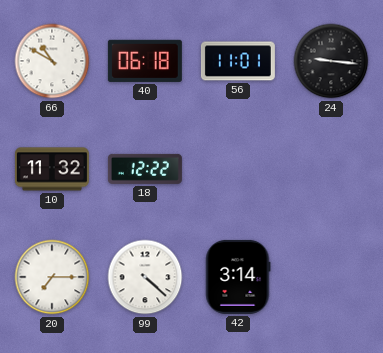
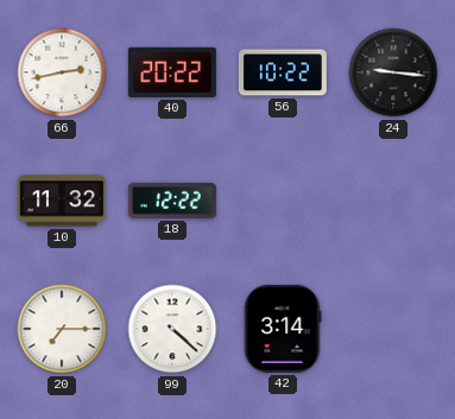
66: 10:50 -> 2:43
40: 06:18 -> 20:22
56: 11:01 -> 10:22
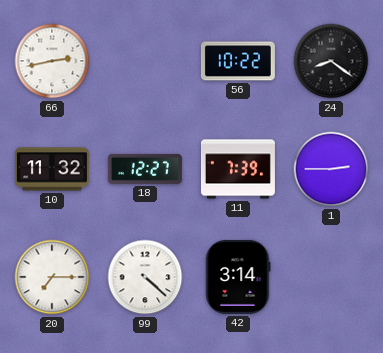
40: 20:22 -> none
24: 9:16 -> 8:21
18: 12:22 -> 12:27
11: none -> 7:39
1: none -> 2:45
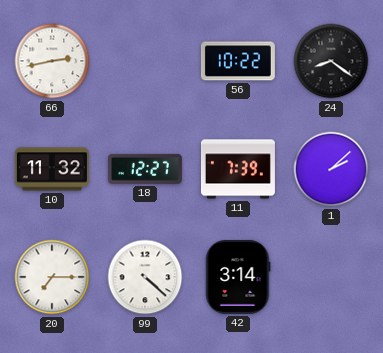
1: 2:45 -> 2:08
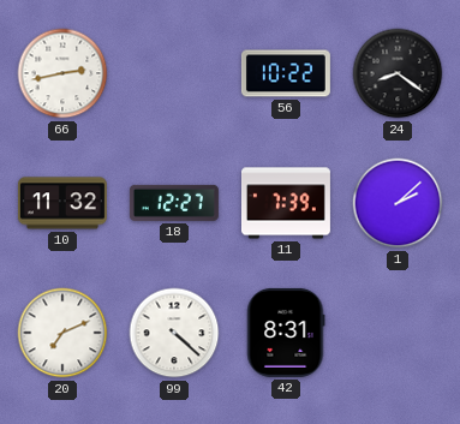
20: 7:15 -> 7:11
42: 3:14 -> 8:31
